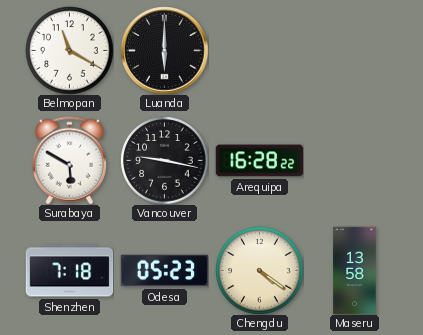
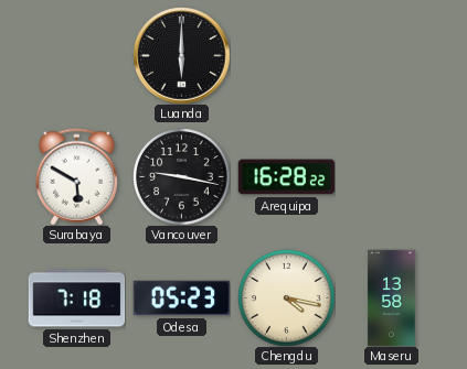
Belmopan: 11:20 -> none
Chengdu: 4:21 -> 4:17
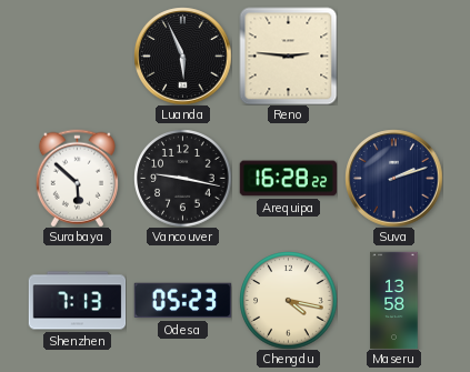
Luanda: 6:00 -> 5:56
Reno: none -> 2:46
Surabaya: 5:50 -> 5:52
Suva: none -> 2:12
Shenzhen: 7:18 -> 7:13
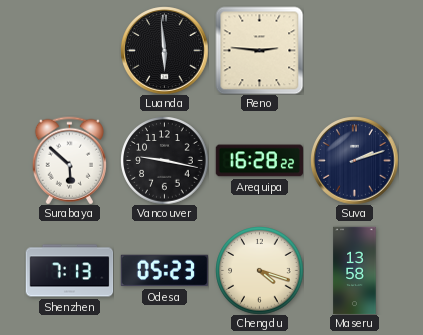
Luanda: 5:56 -> 5:59
Chengdu: 4:17 -> 4:18
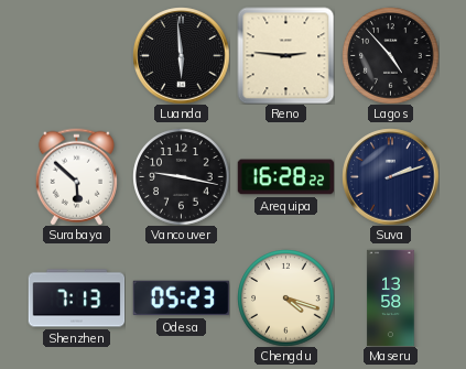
Lagos: none -> 4:53
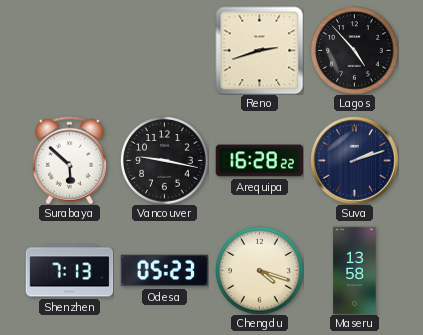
Luanda: 5:59 -> none
Reno: 2:46 -> 2:42
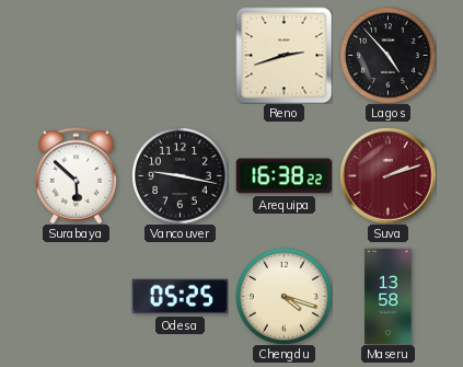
Arequipa: 16:28 -> 16:38
Suva dial: navy -> burgundy
Shenzhen: 7:13 -> none
Odesa: 05:23 -> 05:25
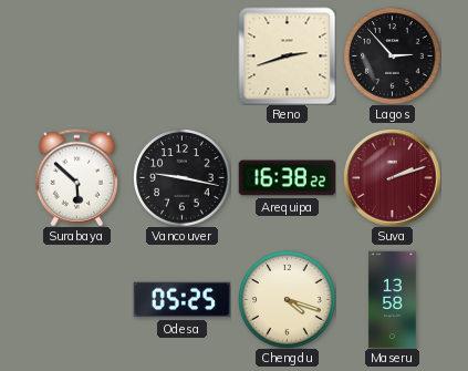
Lagos: 4:53 -> 2:53
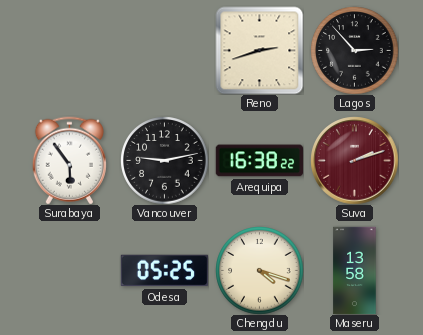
Surabaya: 5:52 -> 5:54
Vancouver: 9:17 -> 9:13
